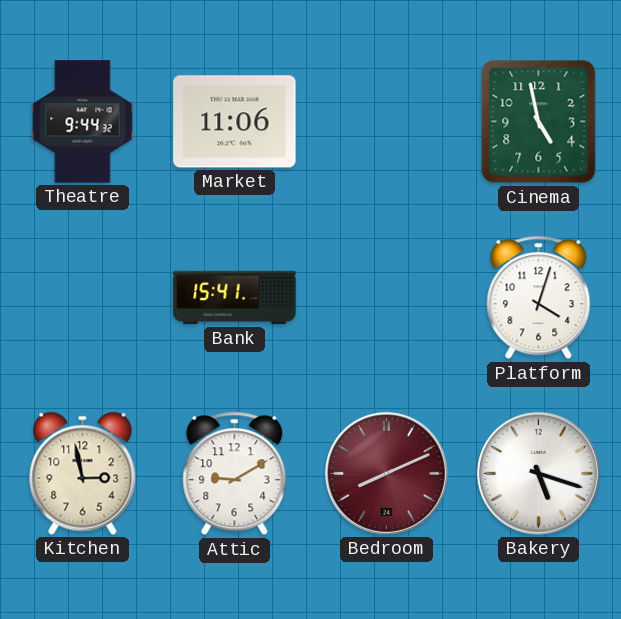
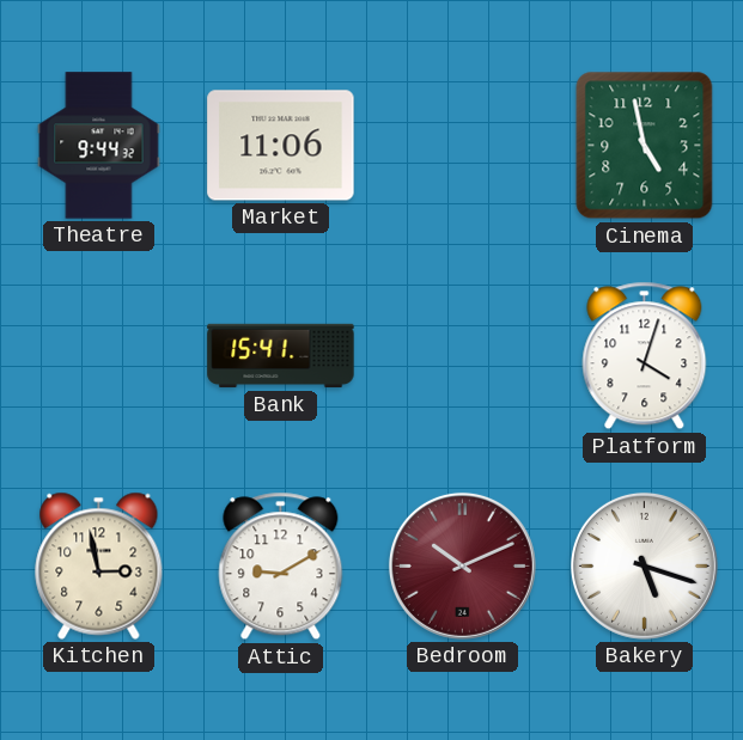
Bedroom: 8:11 -> 10:11
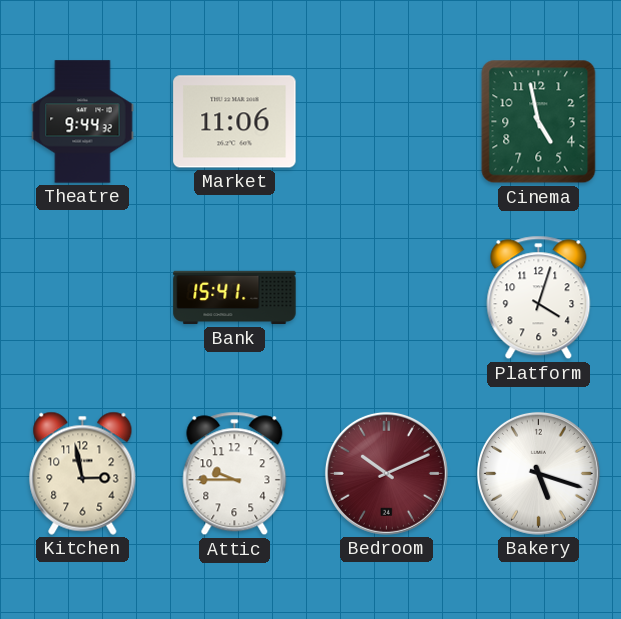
Attic: 9:10 -> 9:45
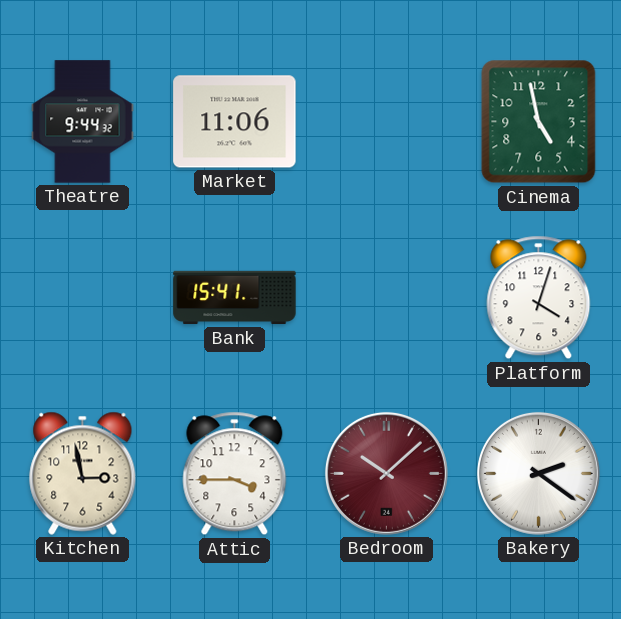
Attic: 9:45 -> 3:45
Bedroom: 10:11 -> 10:08
Bakery: 5:18 -> 2:21
